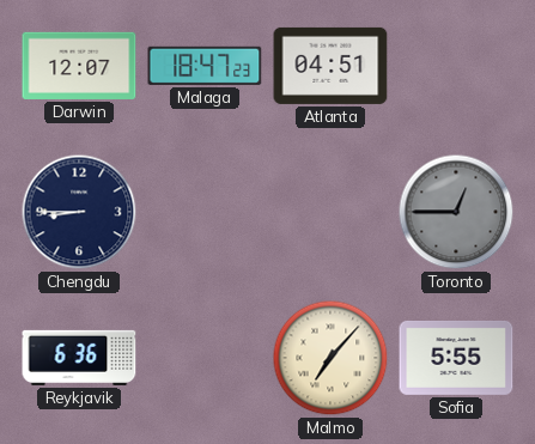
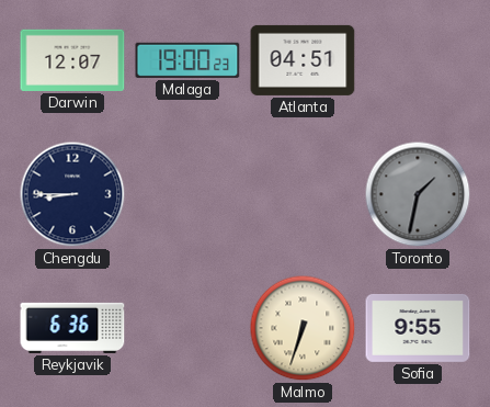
Malaga: 18:47 -> 19:00
Toronto: 12:45 -> 1:32
Malmo: 7:07 -> 6:33
Sofia: 5:55 -> 9:55
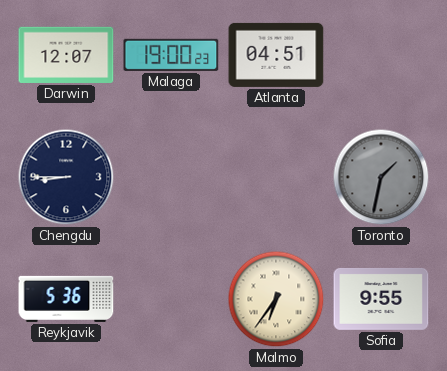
Reykjavik: 6:36 -> 5:36
Malmo: 6:33 -> 6:36
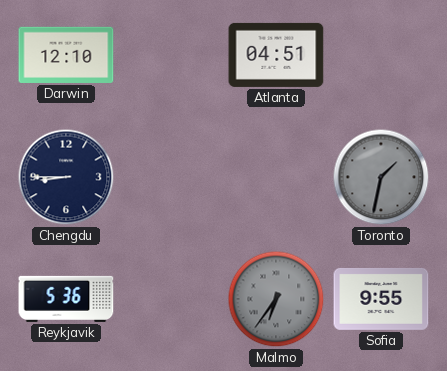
Darwin: 12:07 -> 12:10
Malaga: 19:00 -> none
Malmo dial: cream -> grey
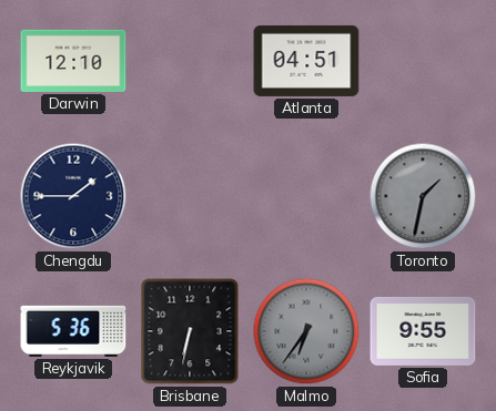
Chengdu: 8:45 -> 1:45
Brisbane: none -> 6:32
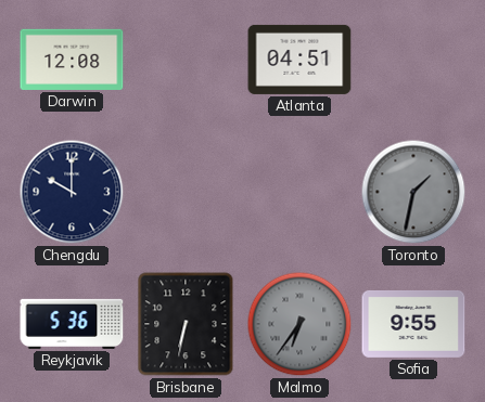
Darwin: 12:10 -> 12:08
Chengdu: 1:45 -> 10:00
